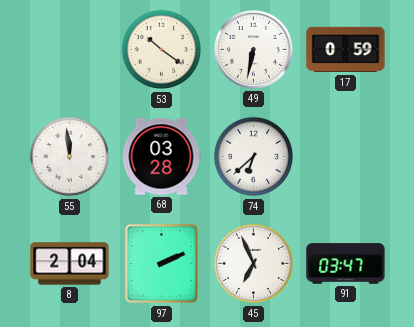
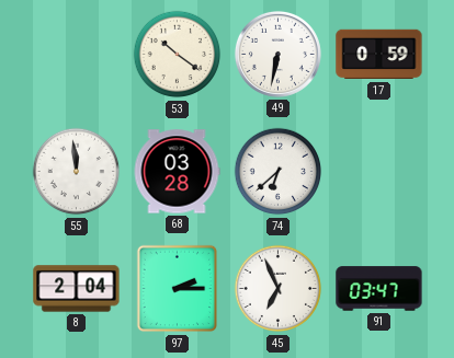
97: 2:11 -> 2:15
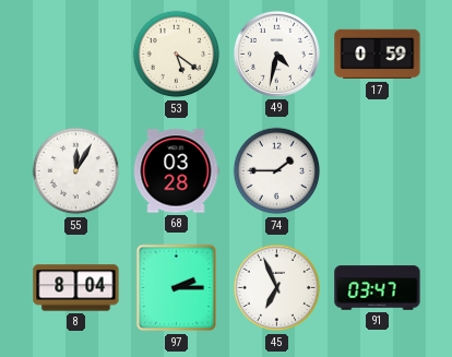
53: 10:21 -> 5:21
49: 6:32 -> 4:32
55: 11:59 -> 12:05
74: 6:38 -> 1:45
8: 2:04 -> 8:04
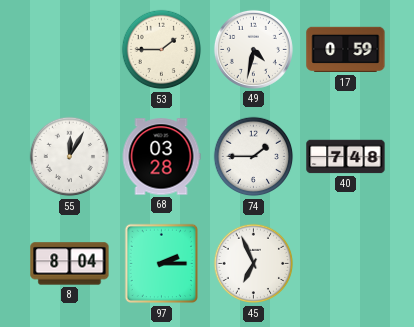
53: 5:21 -> 1:45
40: none -> 7:48
91: 03:47 -> none
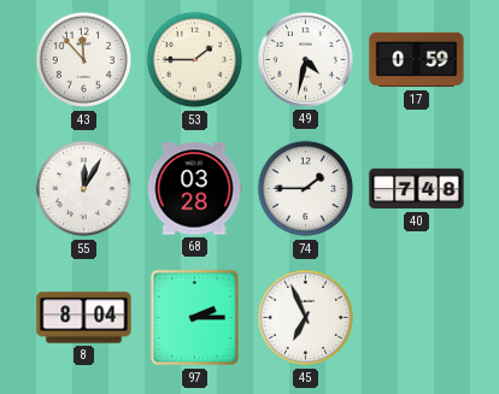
43: none -> 11:53
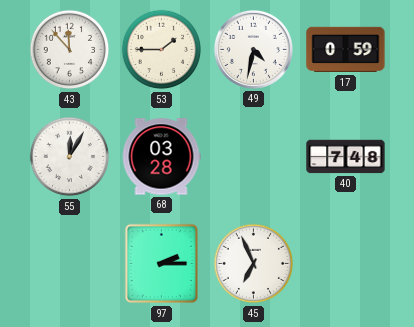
74: 1:45 -> none
8: 8:04 -> none
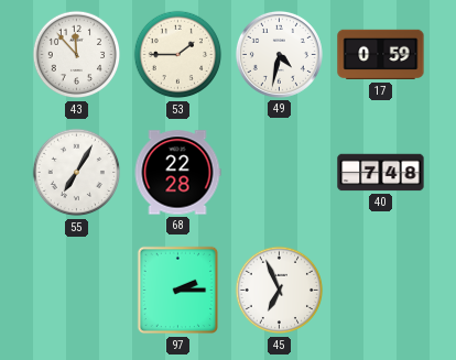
55: 12:05 -> 7:05
68: 03:28 -> 22:28
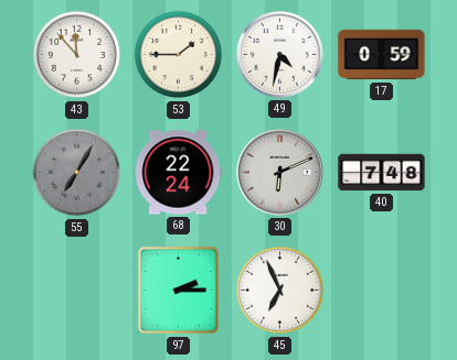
55 dial: white -> grey
68: 22:28 -> 22:24
30: none -> 6:11
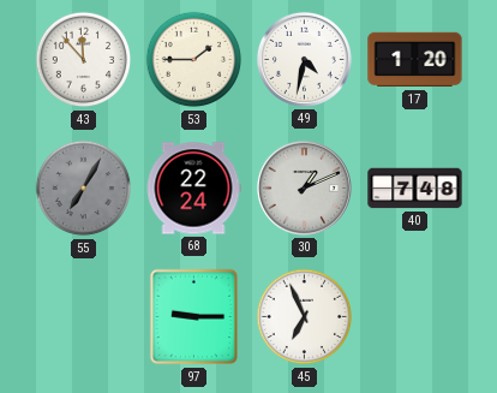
17: 0:59 -> 1:20
30: 6:11 -> 1:11
97: 2:15 -> 9:15
